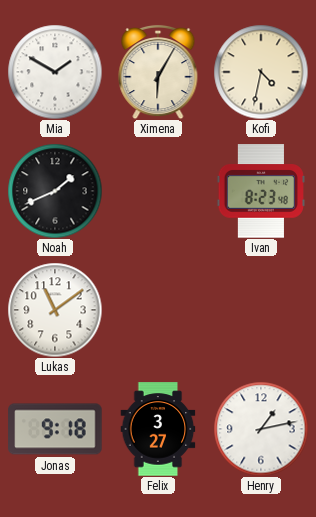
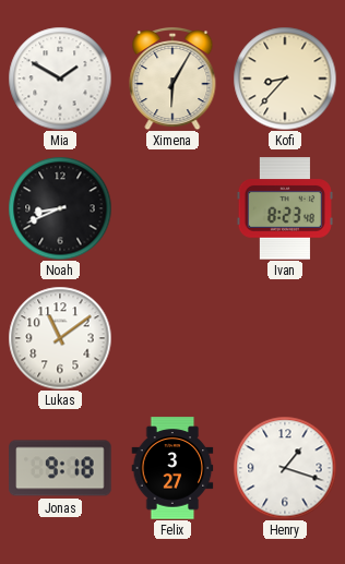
Kofi: 4:32 -> 8:37
Noah: 1:41 -> 8:41
Henry: 1:13 -> 1:18
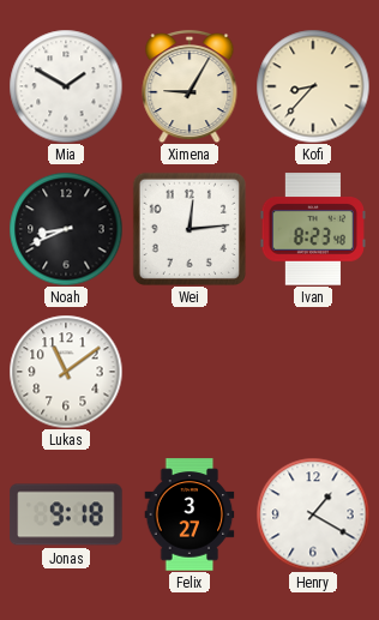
Ximena: 6:05 -> 9:05
Wei: none -> 12:14
Henry: 1:18 -> 1:20
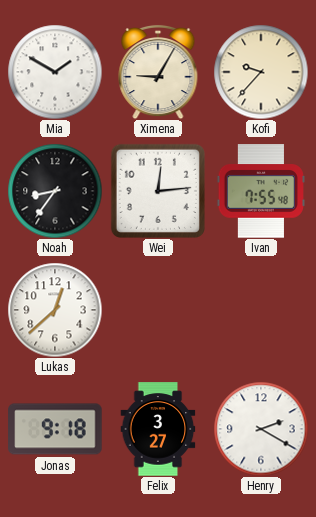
Kofi: 8:37 -> 9:37
Noah: 8:41 -> 8:36
Ivan: 8:23 -> 7:55
Lukas: 11:09 -> 12:38
Henry: 1:20 -> 2:20
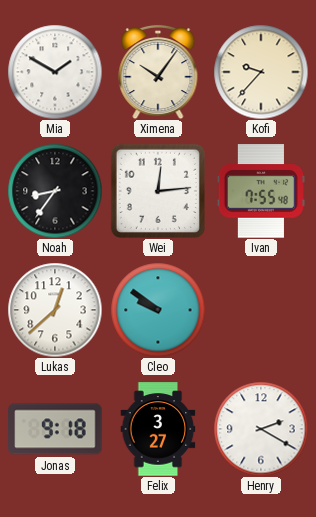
Ximena: 9:05 -> 10:06
Cleo: none -> 9:51
